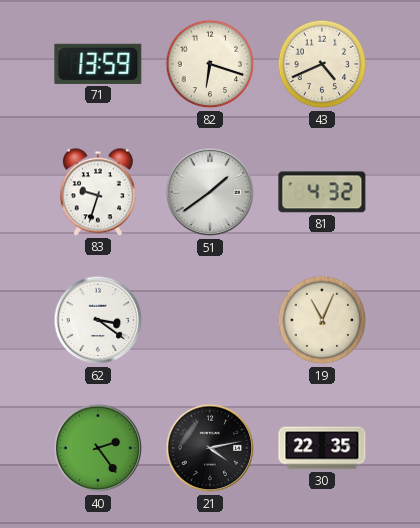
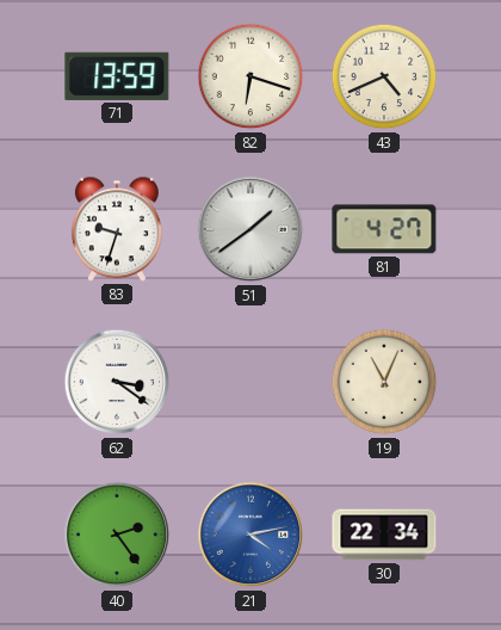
81: 4:32 -> 4:27
21 dial: black -> blue
30: 22:35 -> 22:34
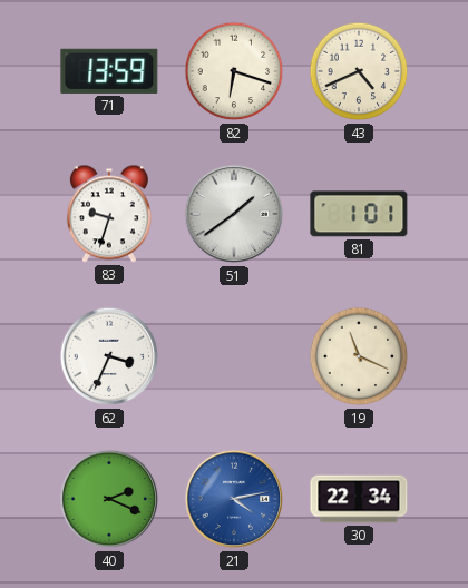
81: 4:27 -> 1:01
62: 3:21 -> 3:34
19: 11:04 -> 11:19
40: 2:24 -> 2:19
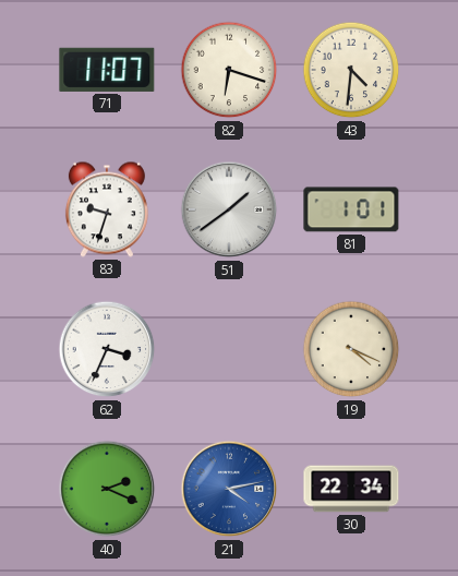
71: 13:59 -> 11:07
43: 4:41 -> 4:31
19: 11:19 -> 4:19
